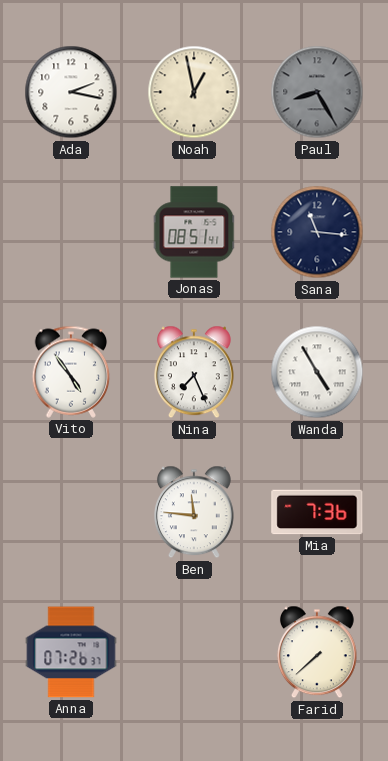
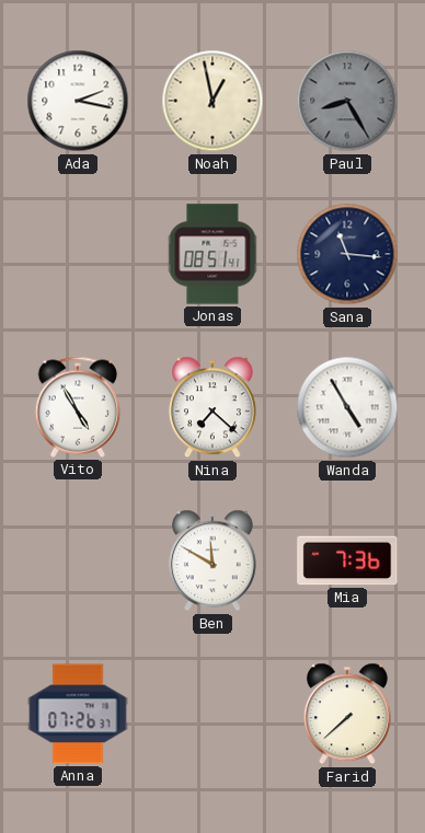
Vito: 4:54 -> 4:55
Nina: 7:26 -> 7:22
Ben: 11:46 -> 11:50
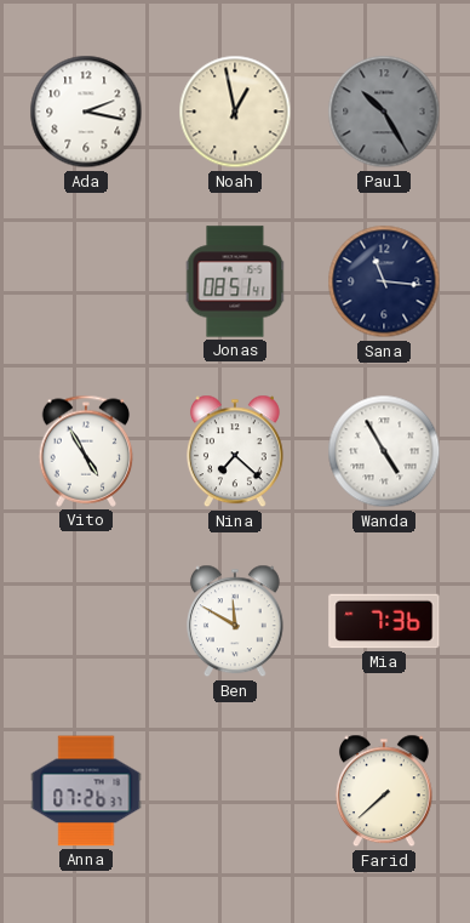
Paul: 8:25 -> 10:25
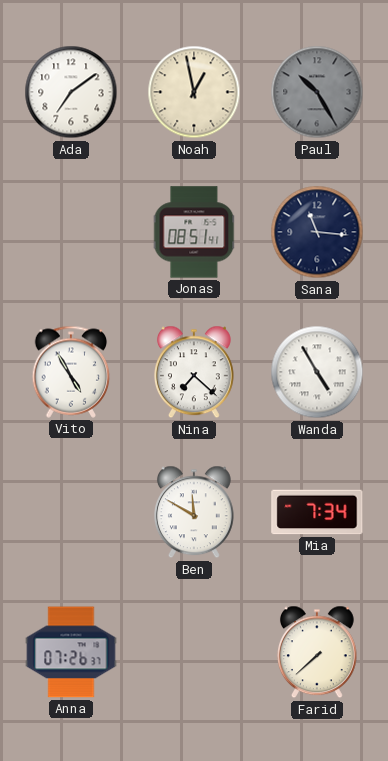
Ada: 2:17 -> 7:09
Mia: 7:36 -> 7:34
